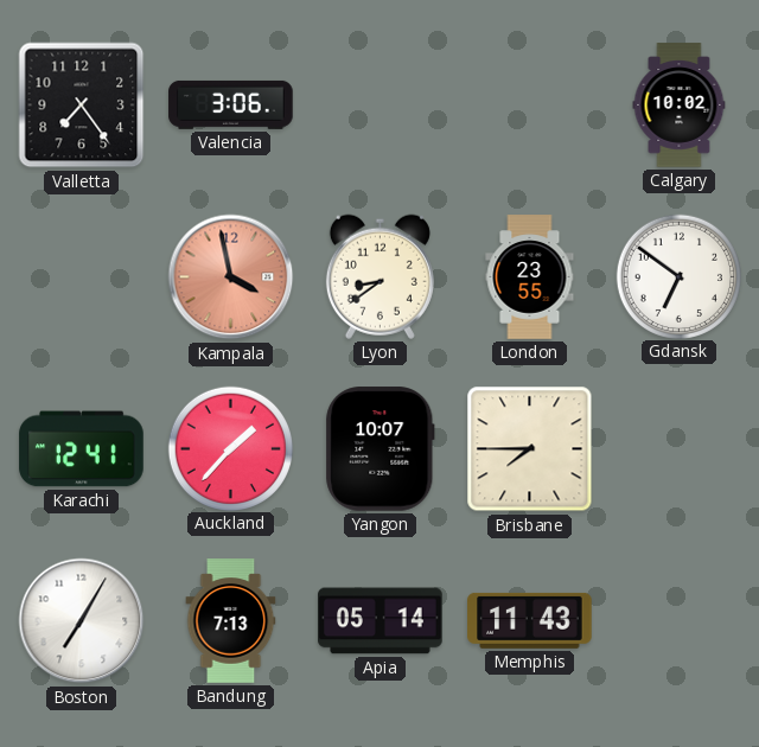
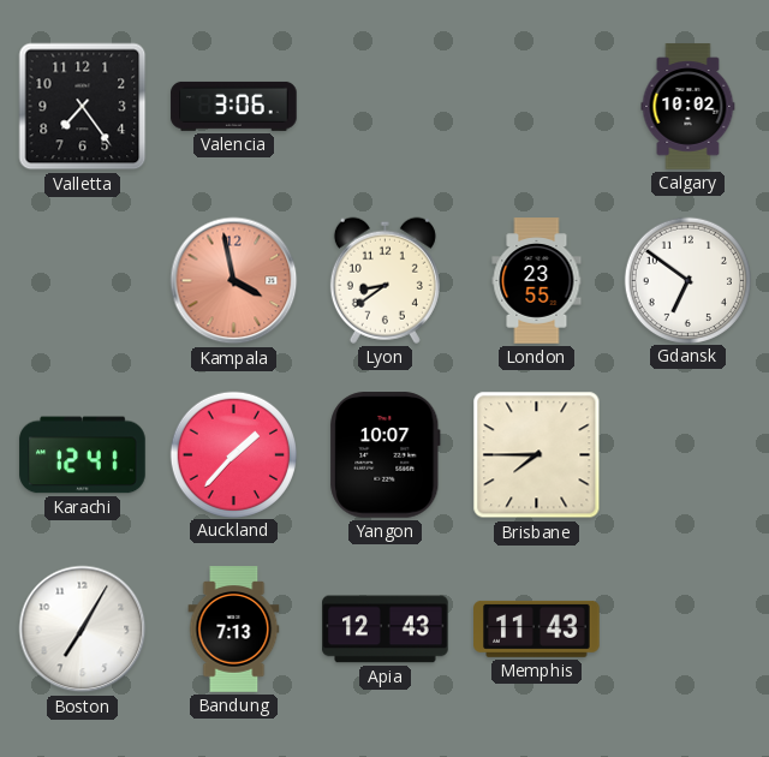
Apia: 05:14 -> 12:43
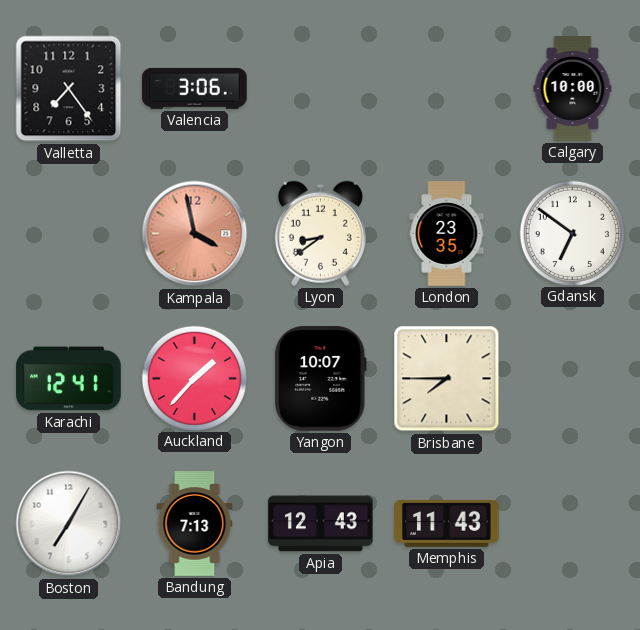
Calgary: 10:02 -> 10:00
London: 23:55 -> 23:35
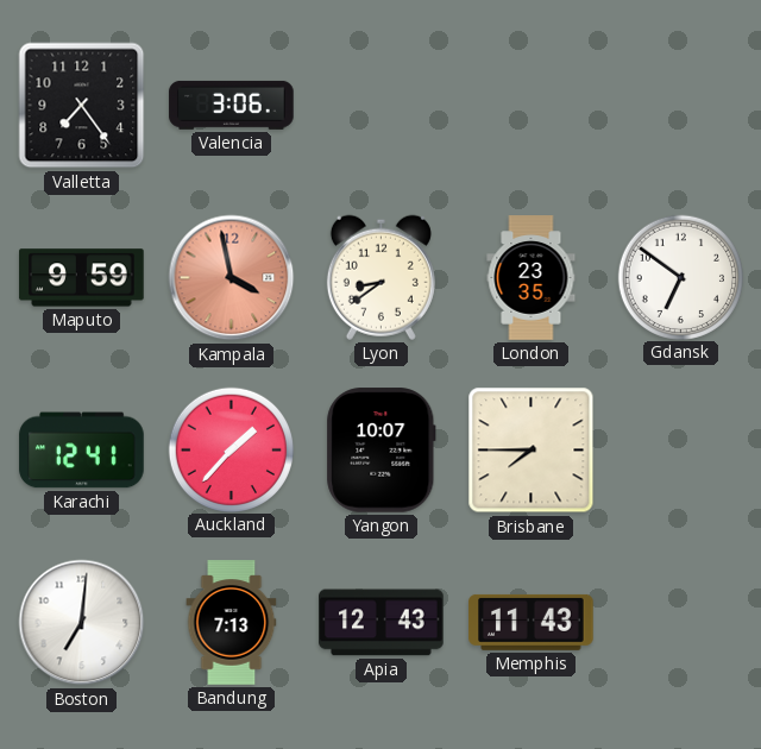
Calgary: 10:00 -> none
Maputo: none -> 9:59
Boston: 7:05 -> 7:01
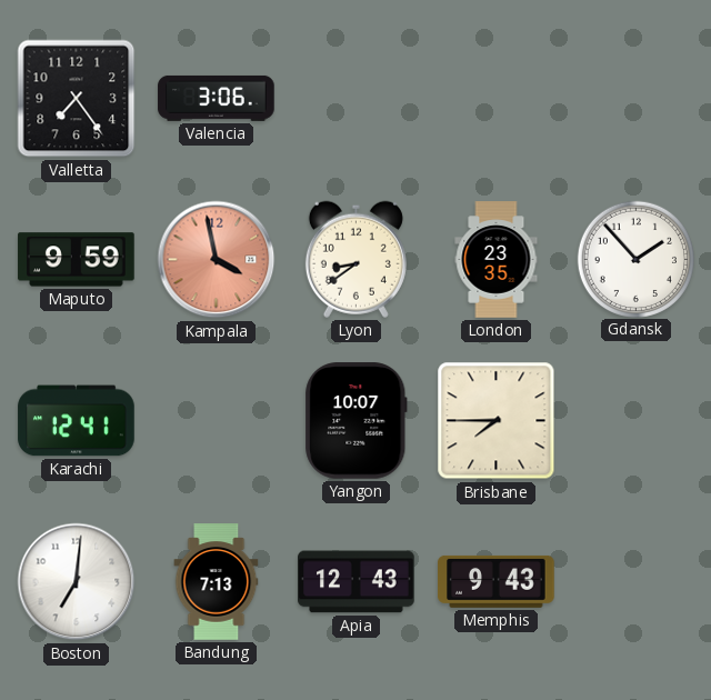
Gdansk: 6:51 -> 1:53
Auckland: 1:37 -> none
Memphis: 11:43 -> 9:43
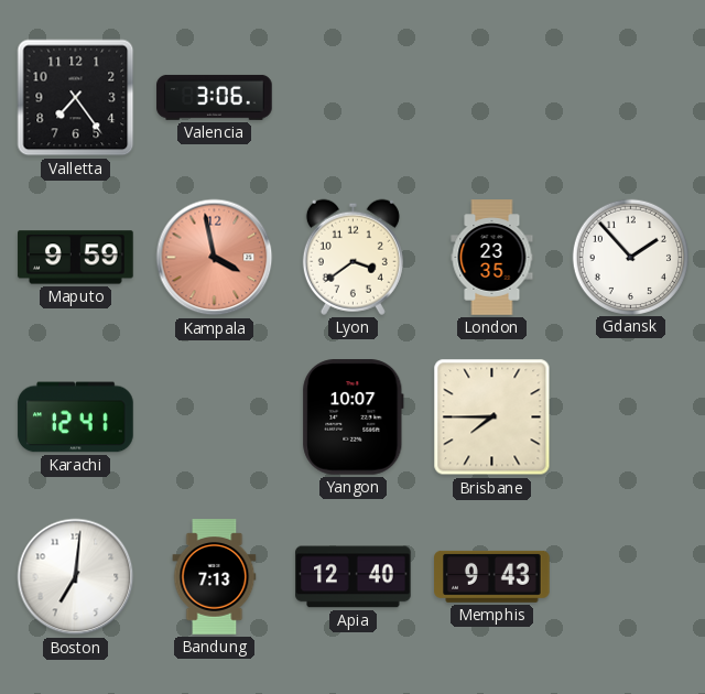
Lyon: 8:39 -> 3:39
Apia: 12:43 -> 12:40
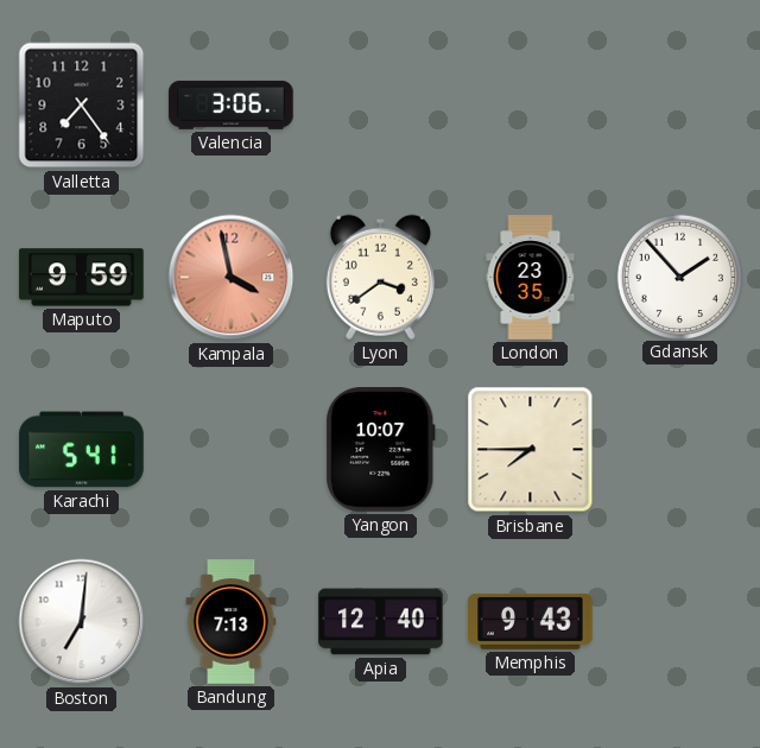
Karachi: 12:41 -> 5:41
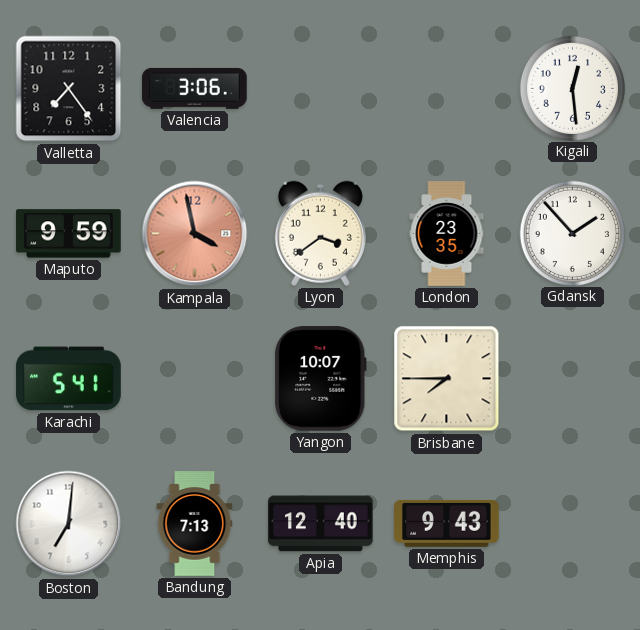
Kigali: none -> 12:29
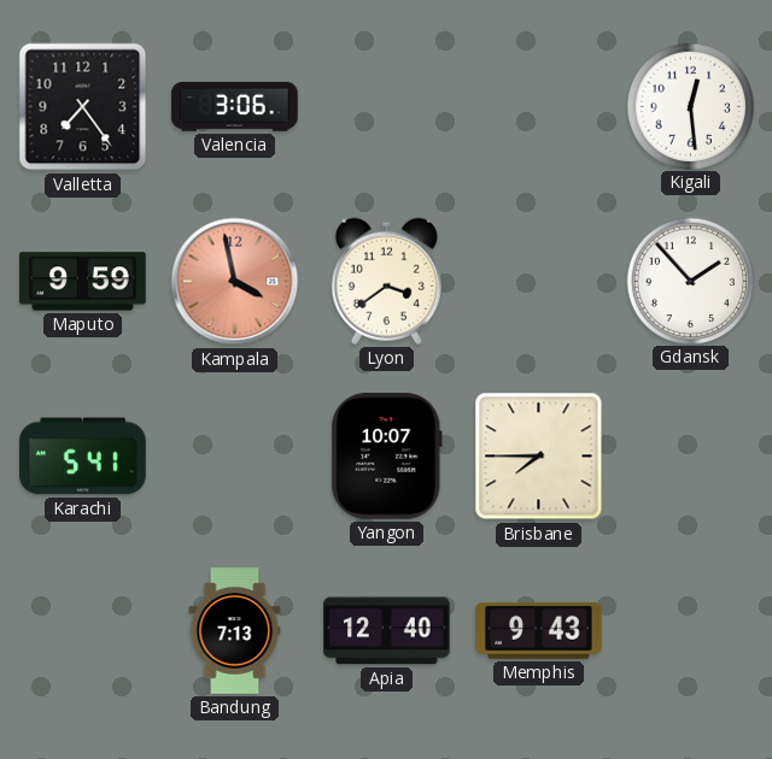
London: 23:35 -> none
Boston: 7:01 -> none
